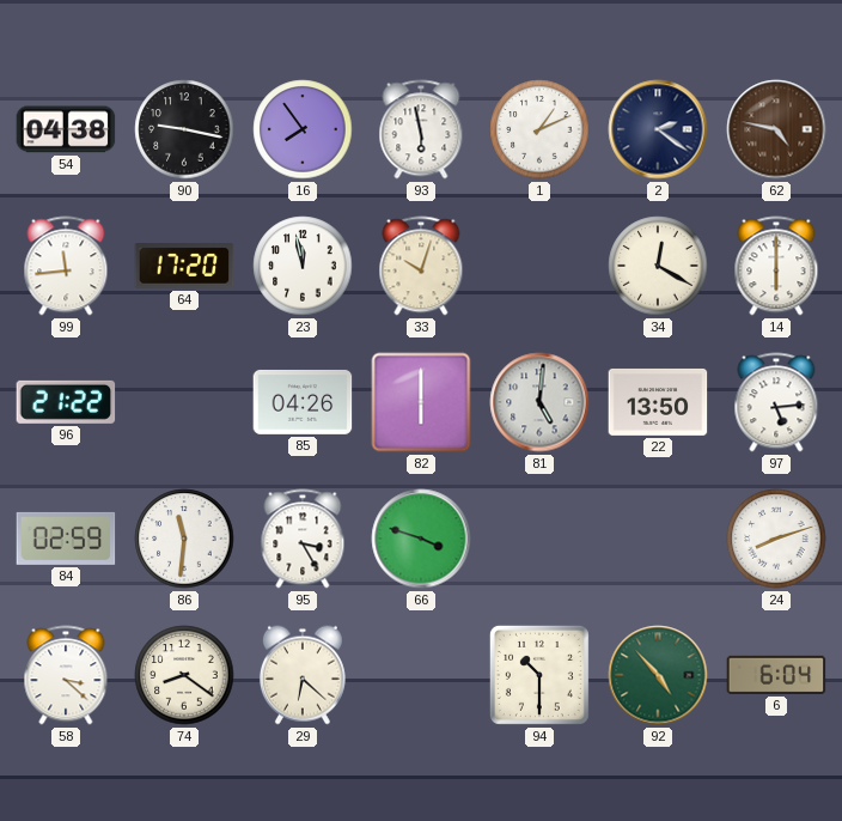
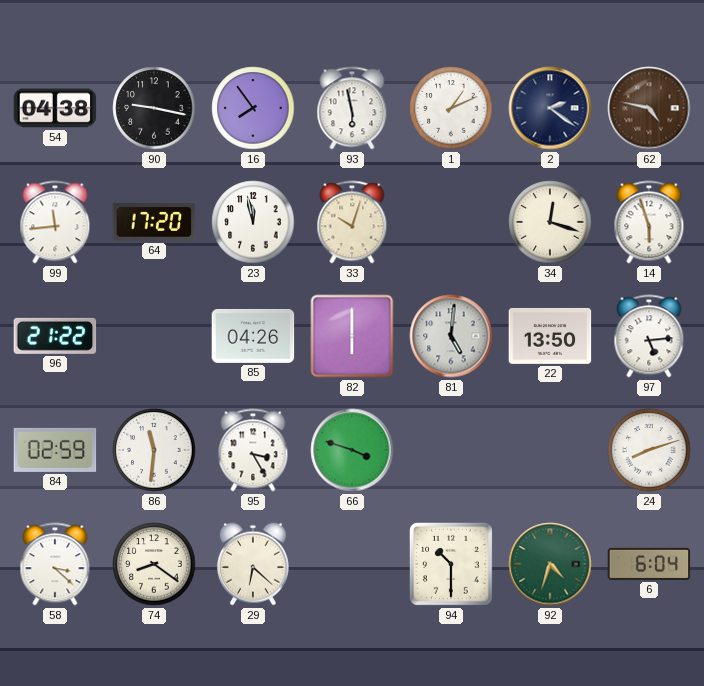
34: 12:20 -> 12:18
14: 6:00 -> 5:57
92: 4:53 -> 4:33
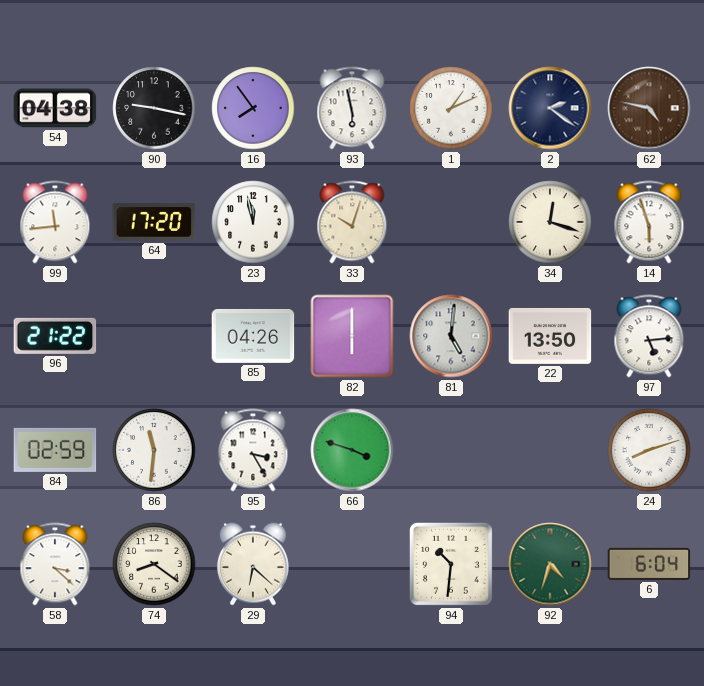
94: 10:30 -> 10:31
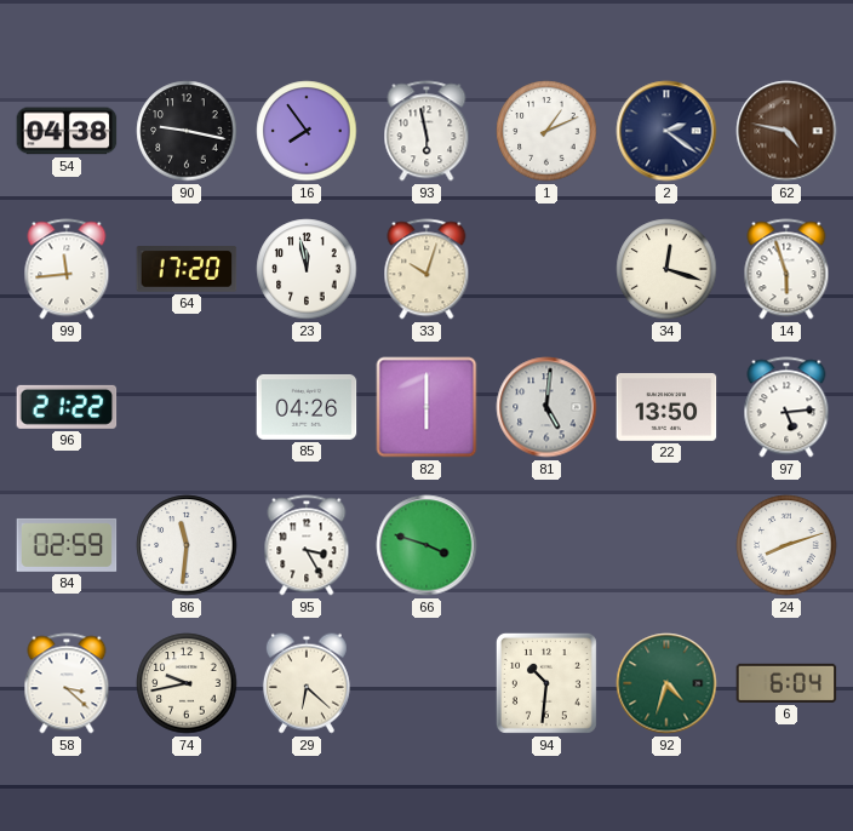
74: 8:21 -> 9:43
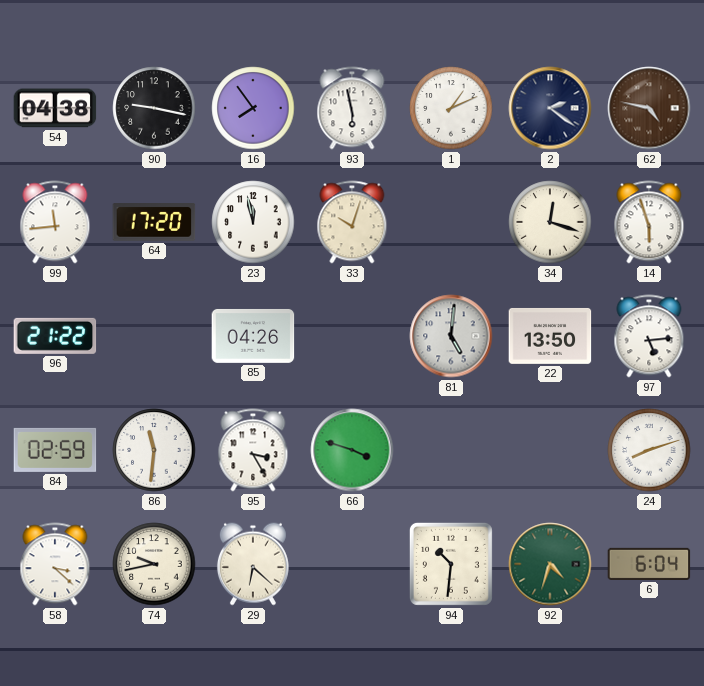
82: 6:00 -> none
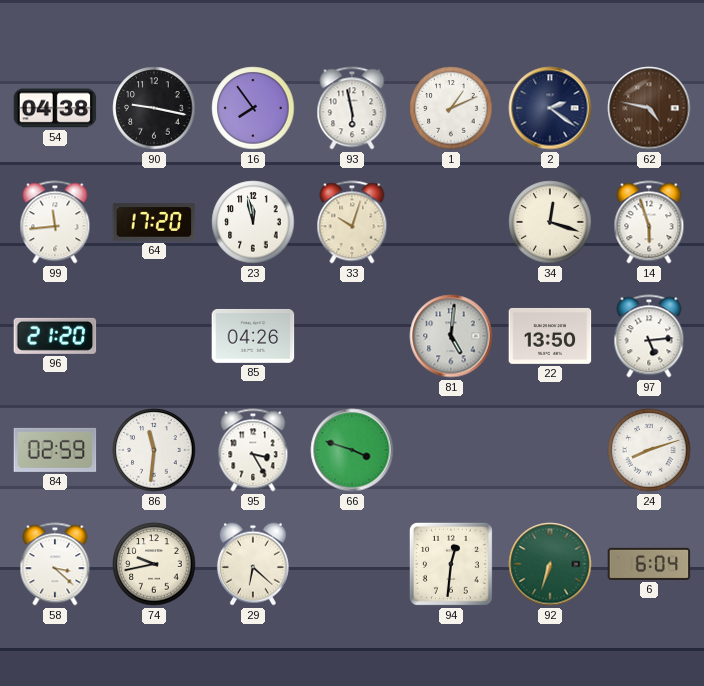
96: 21:22 -> 21:20
94: 10:31 -> 12:31
92: 4:33 -> 6:33
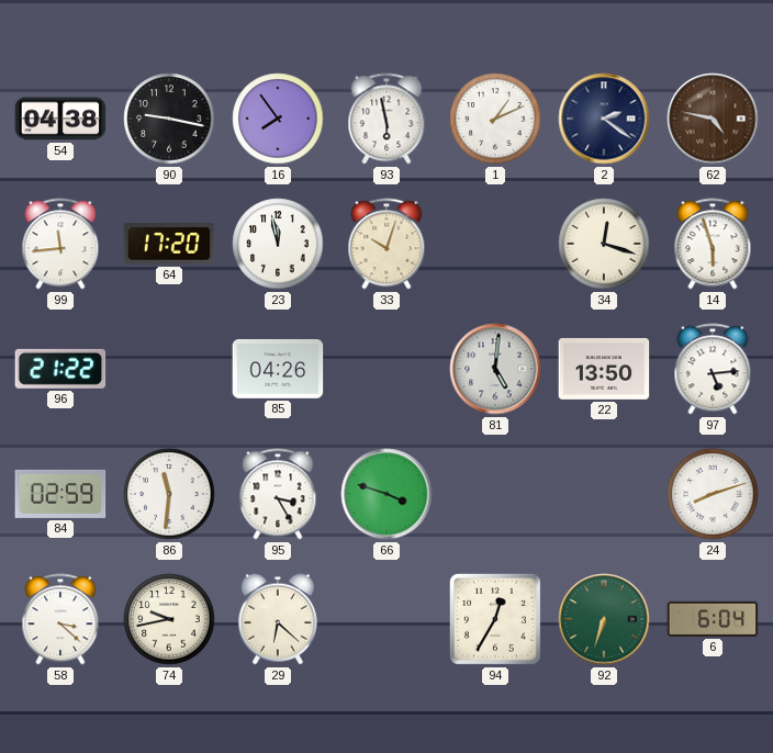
96: 21:20 -> 21:22
94: 12:31 -> 12:35
